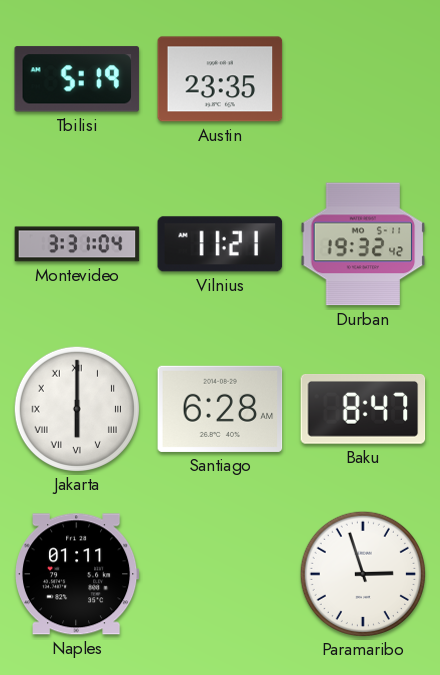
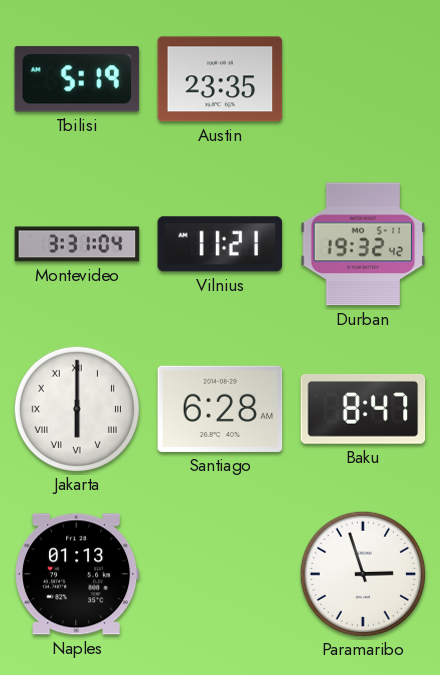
Naples: 01:11 -> 01:13
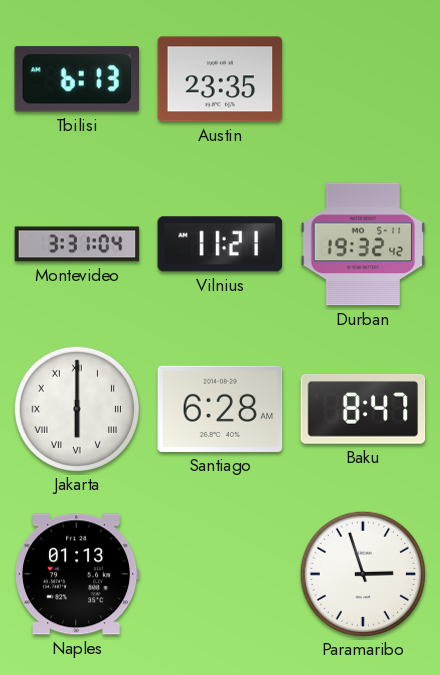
Tbilisi: 5:19 -> 6:13
